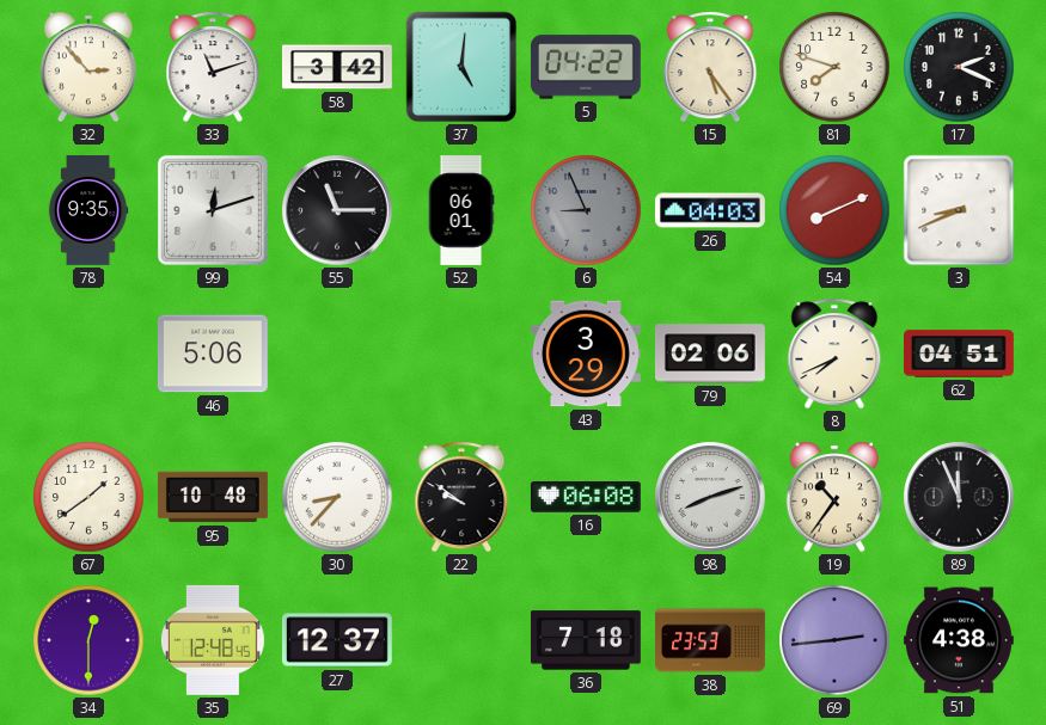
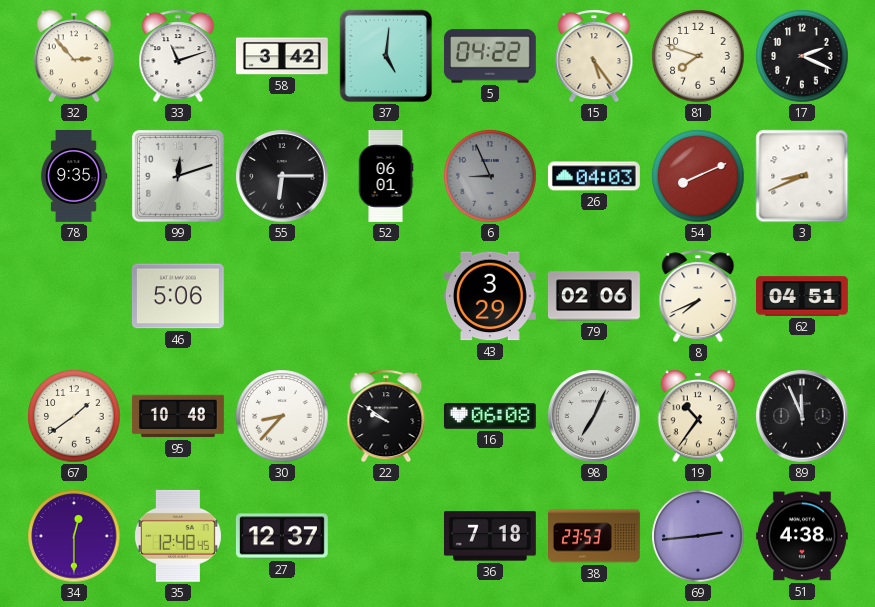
55: 11:15 -> 6:15
98: 8:12 -> 7:04
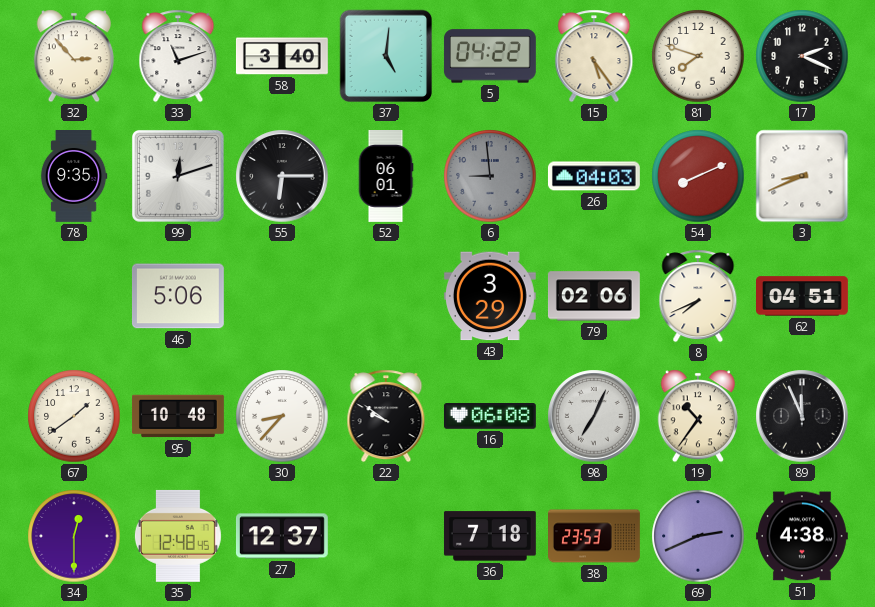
58: 3:42 -> 3:40
6: 8:56 -> 8:59
69: 2:44 -> 2:41
